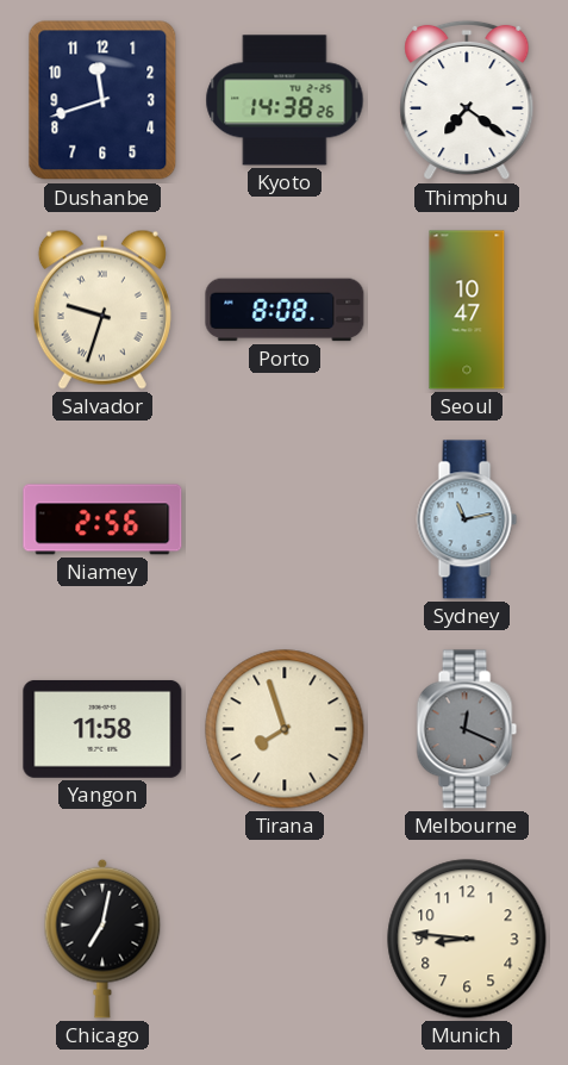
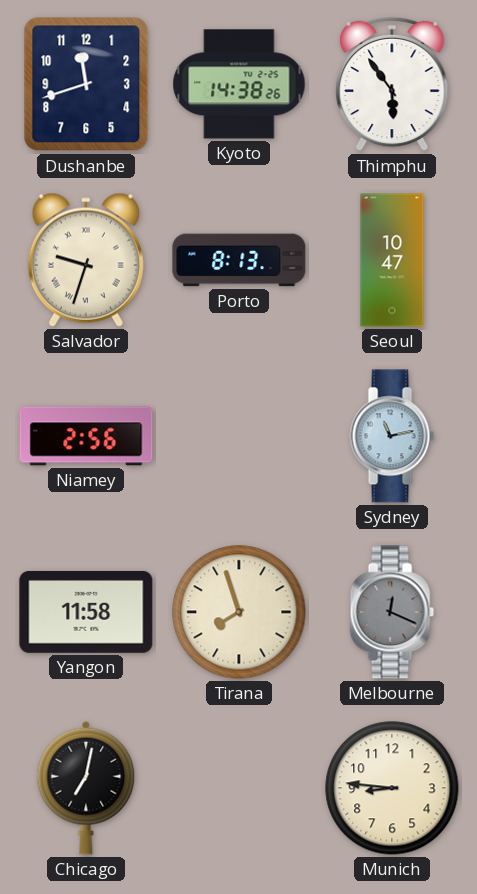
Thimphu: 7:21 -> 5:54
Porto: 8:08 -> 8:13
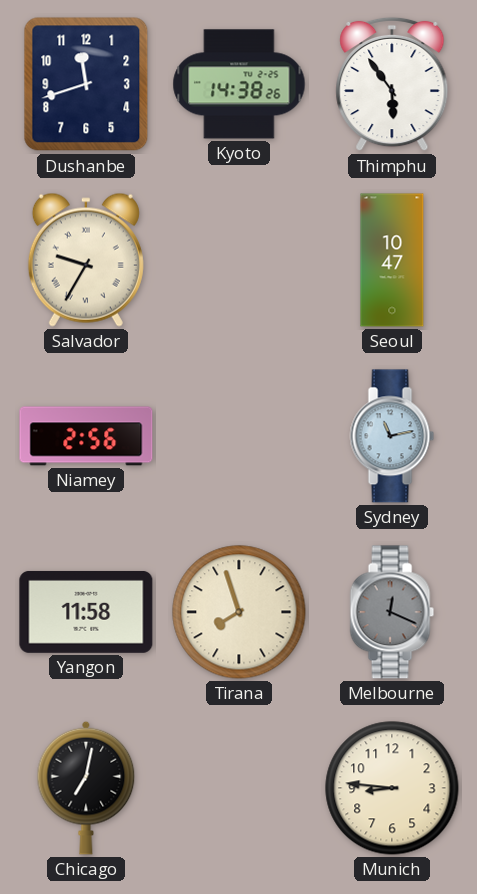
Salvador: 9:33 -> 9:35
Porto: 8:13 -> none
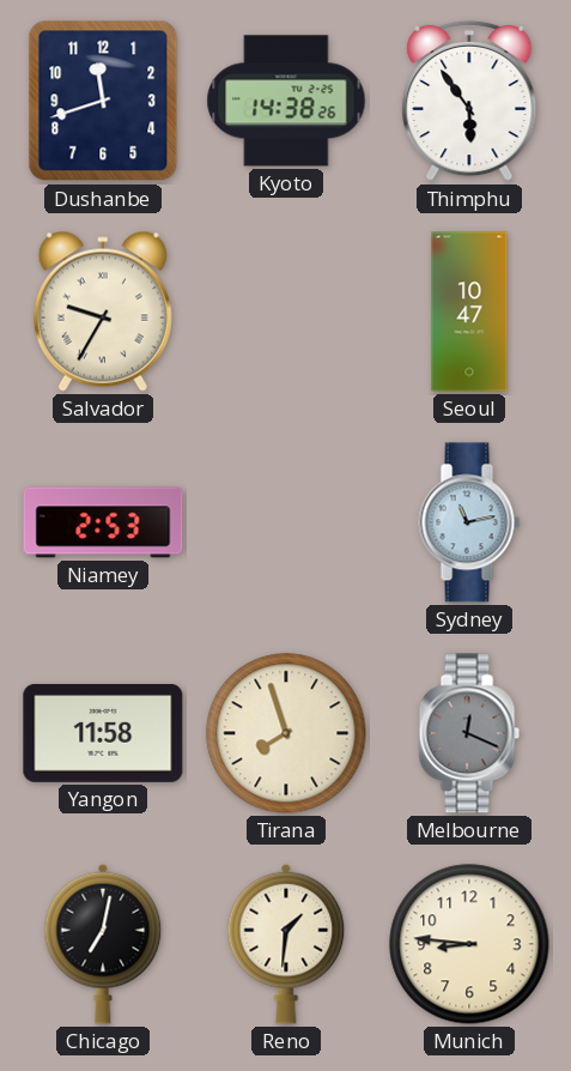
Niamey: 2:56 -> 2:53
Reno: none -> 1:31
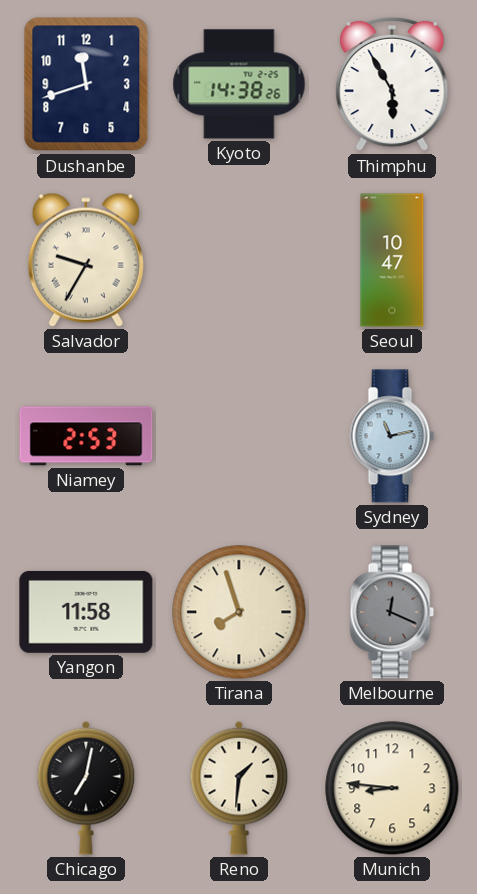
Thimphu: 5:54 -> 5:55
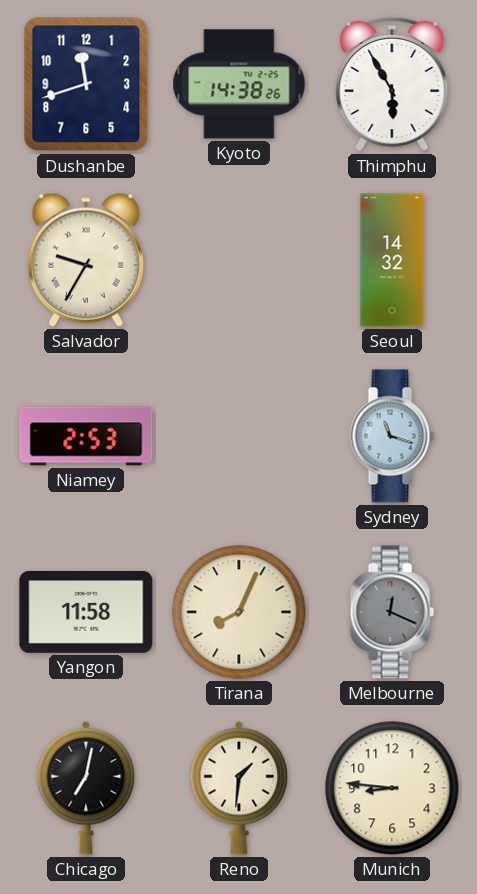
Seoul: 10:47 -> 14:32
Sydney: 11:13 -> 11:18
Tirana: 7:57 -> 8:04
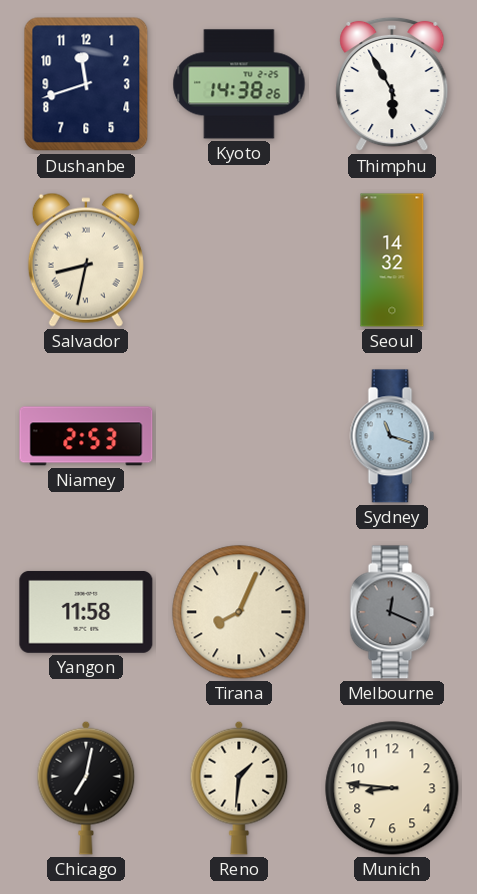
Salvador: 9:35 -> 8:32
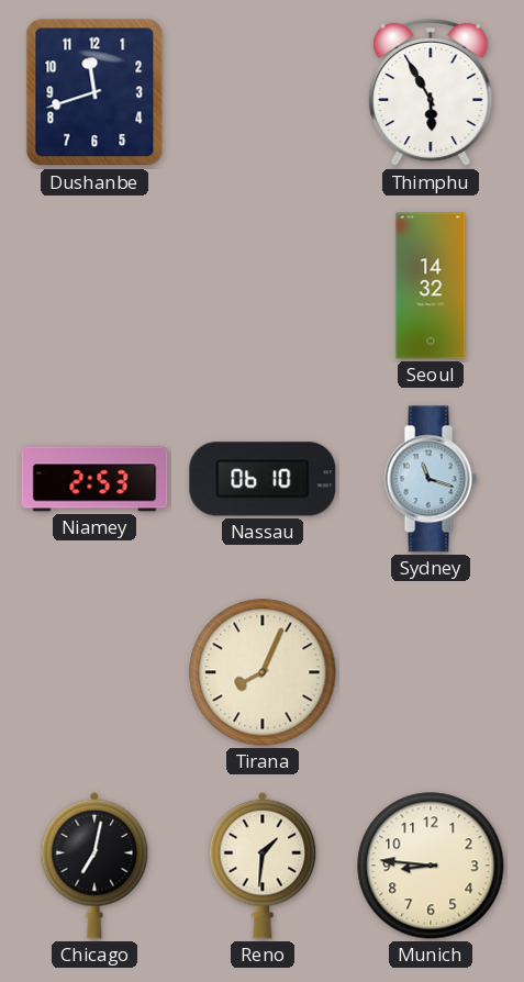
Kyoto: 14:38 -> none
Salvador: 8:32 -> none
Nassau: none -> 06:10
Yangon: 11:58 -> none
Melbourne: 12:19 -> none
